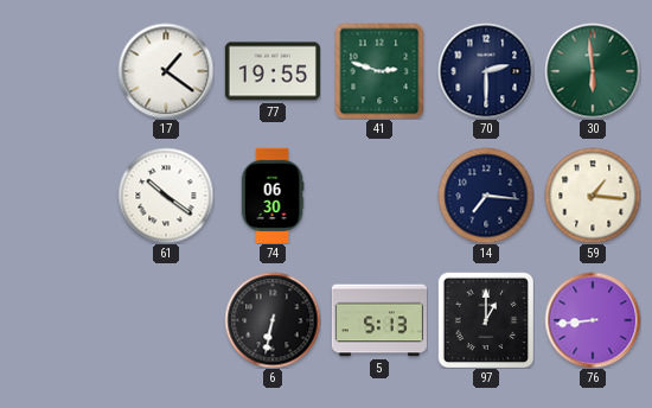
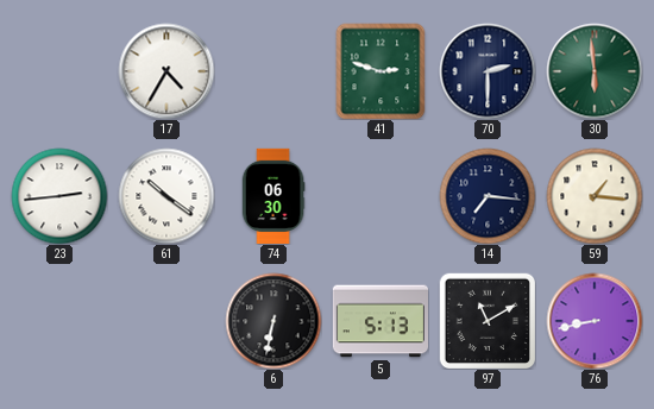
17: 1:21 -> 4:35
77: 19:55 -> none
23: none -> 2:44
97: 1:00 -> 11:10
76: 8:44 -> 8:43
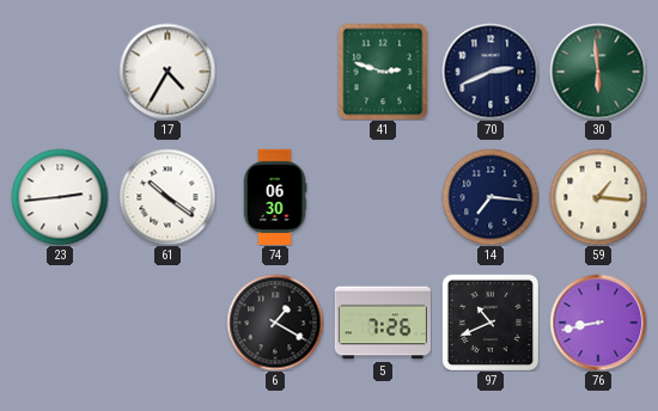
70: 2:30 -> 2:41
6: 6:32 -> 1:20
5: 5:13 -> 7:26
97: 11:10 -> 10:41
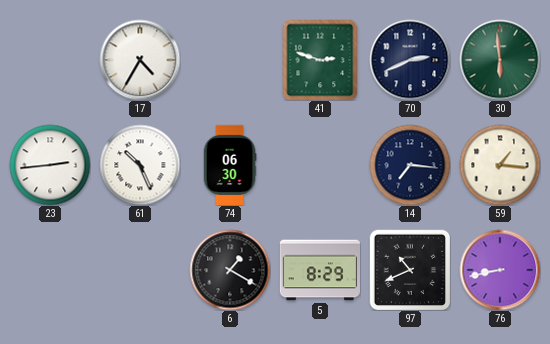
61: 10:21 -> 10:26
5: 7:26 -> 8:29
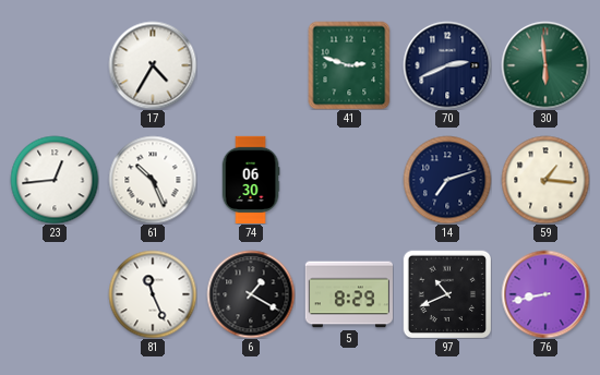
23: 2:44 -> 12:44
14: 7:16 -> 7:12
81: none -> 11:26
